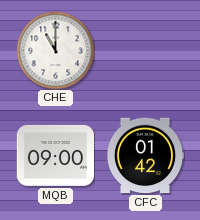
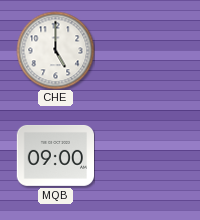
CHE: 11:00 -> 5:00
CFC: 01:42 -> none
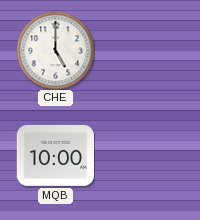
MQB: 09:00 -> 10:00
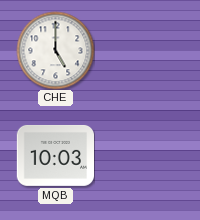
MQB: 10:00 -> 10:03
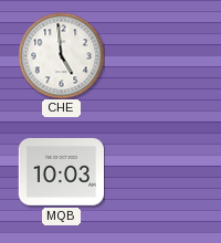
CHE: 5:00 -> 4:59
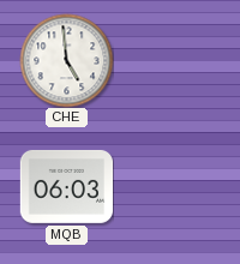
MQB: 10:03 -> 06:03
